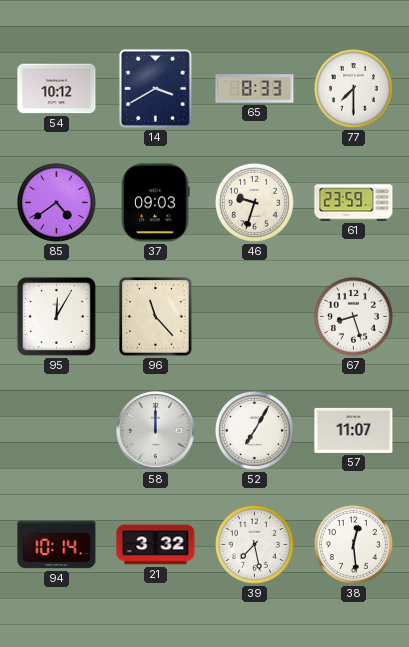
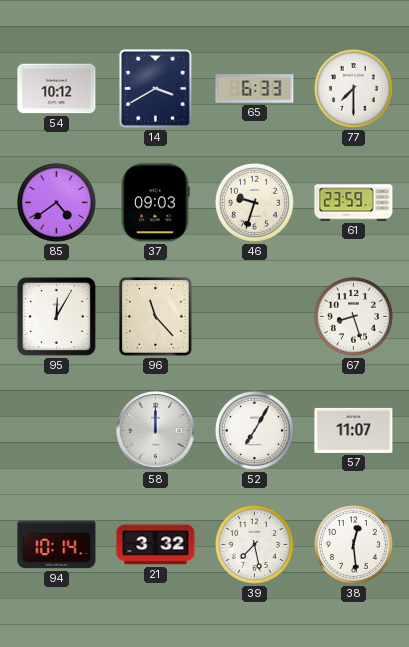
65: 8:33 -> 6:33
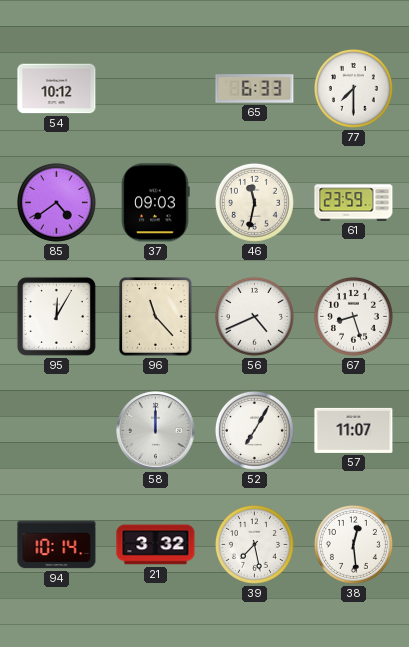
14: 3:40 -> none
46: 9:33 -> 11:32
56: none -> 4:41
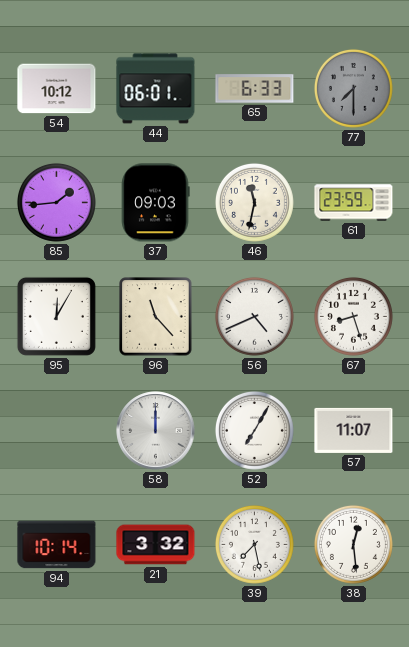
44: none -> 06:01
77 dial: white -> grey
85: 4:39 -> 1:44
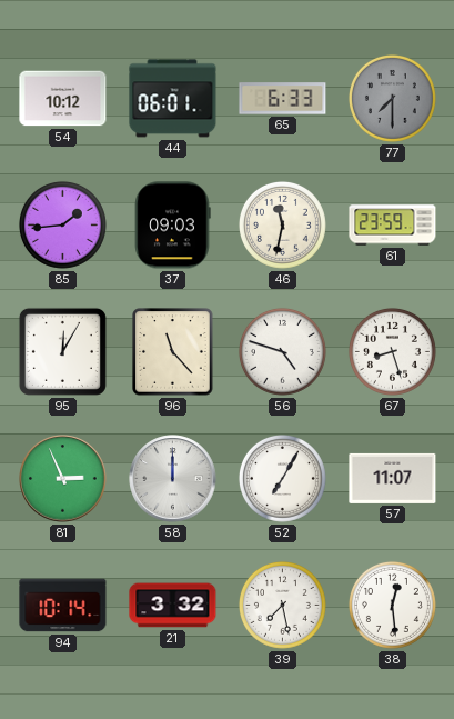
56: 4:41 -> 4:48
81: none -> 2:56
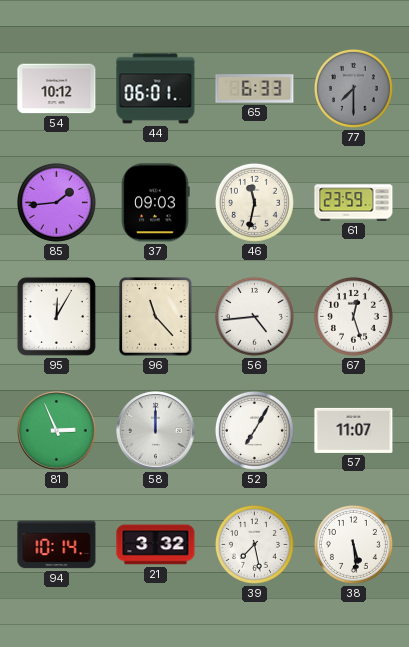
56: 4:48 -> 4:44
67: 8:27 -> 12:27
38: 12:29 -> 5:29
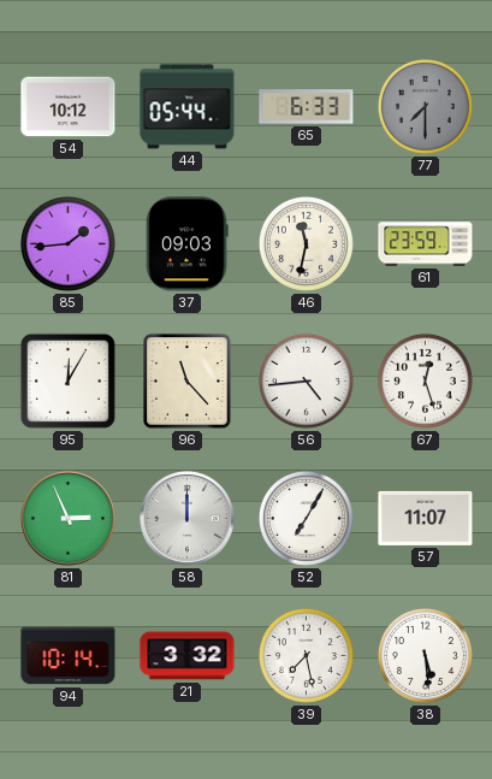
44: 06:01 -> 05:44
